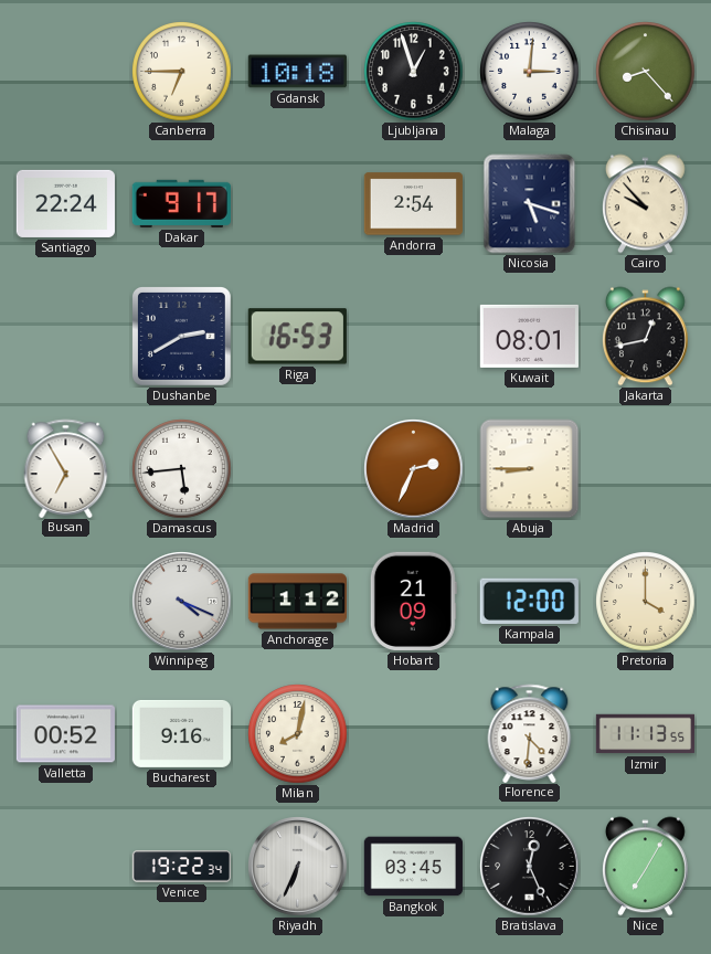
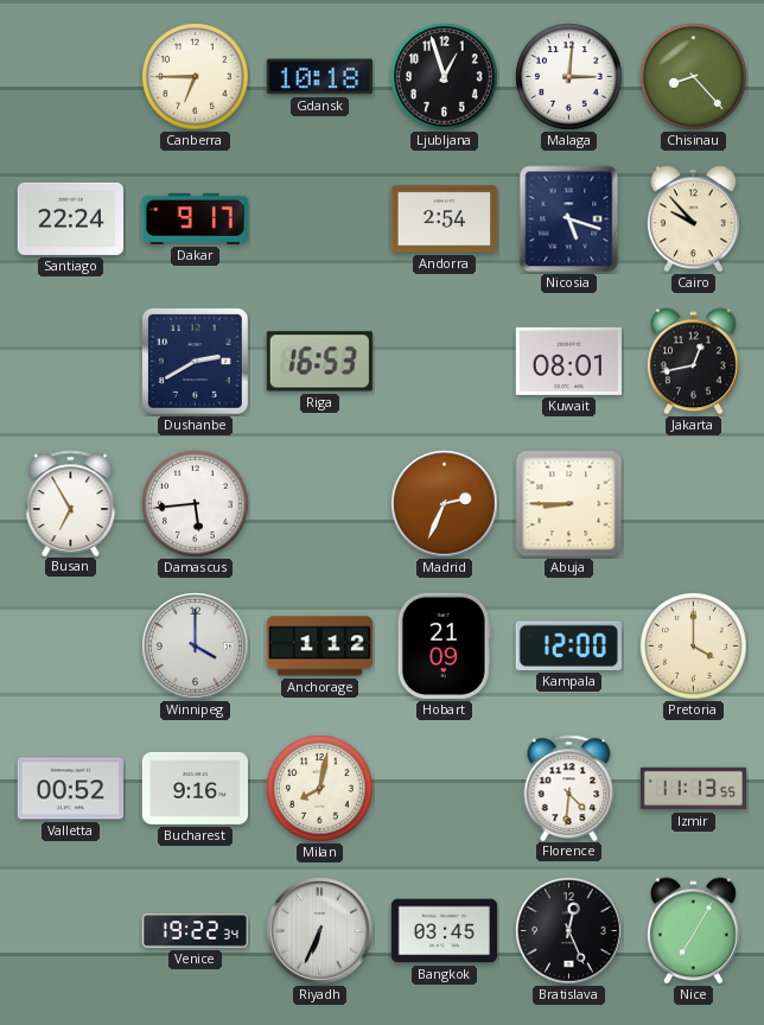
Winnipeg: 4:19 -> 4:00
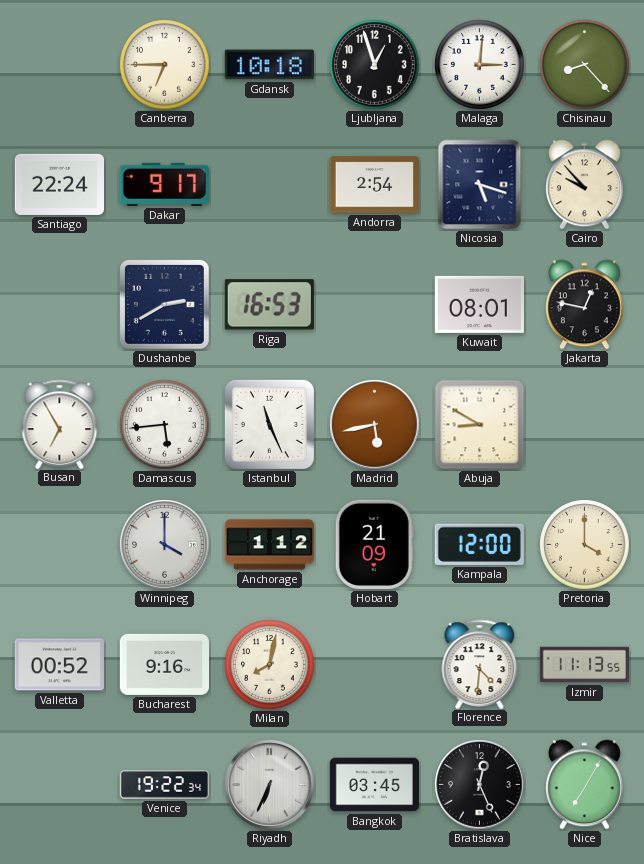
Jakarta: 12:43 -> 12:47
Istanbul: none -> 11:26
Madrid: 2:34 -> 5:43
Abuja: 8:45 -> 8:50
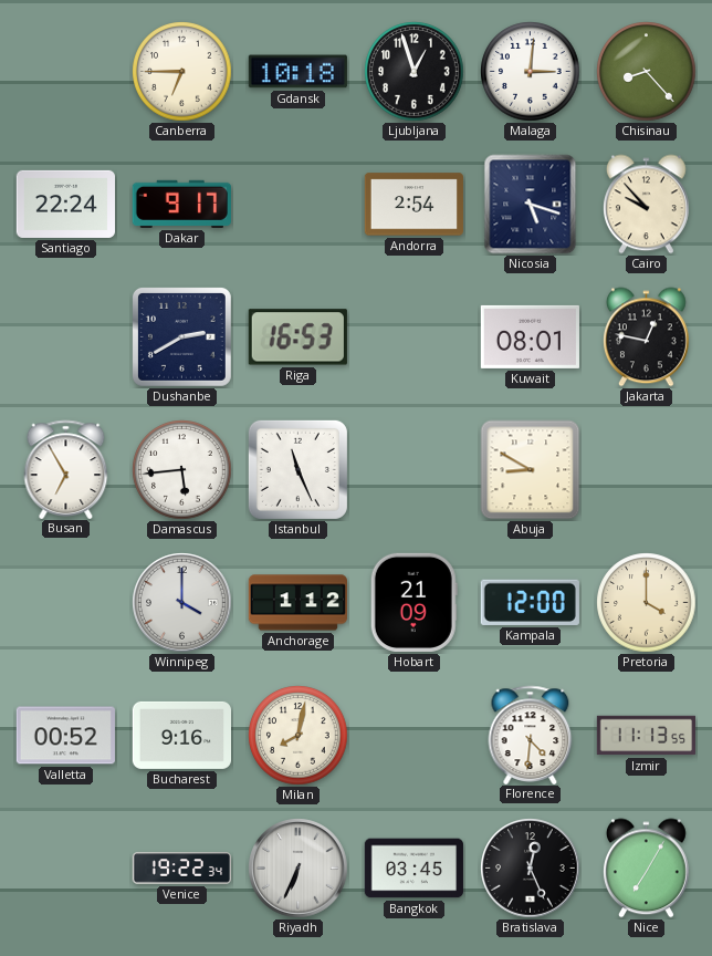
Madrid: 5:43 -> none
